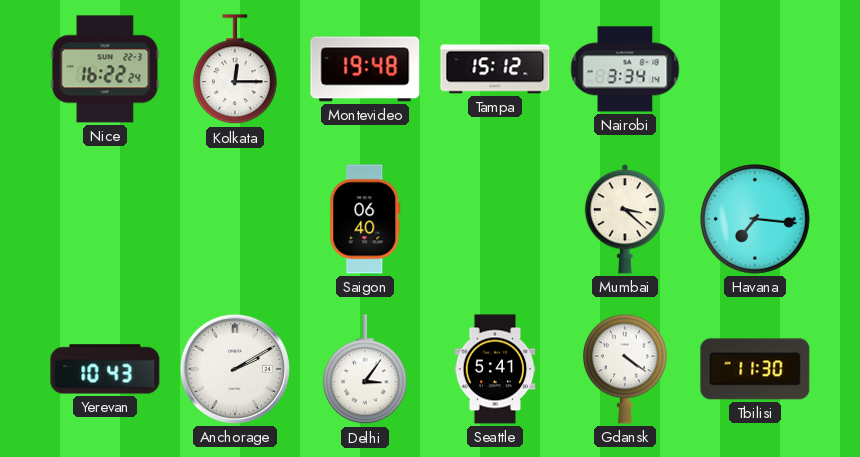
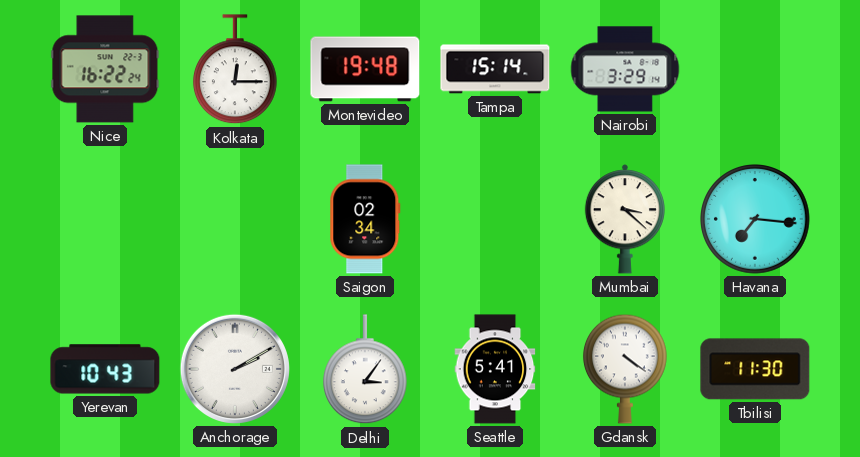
Tampa: 15:12 -> 15:14
Nairobi: 3:34 -> 3:29
Saigon: 06:40 -> 02:34
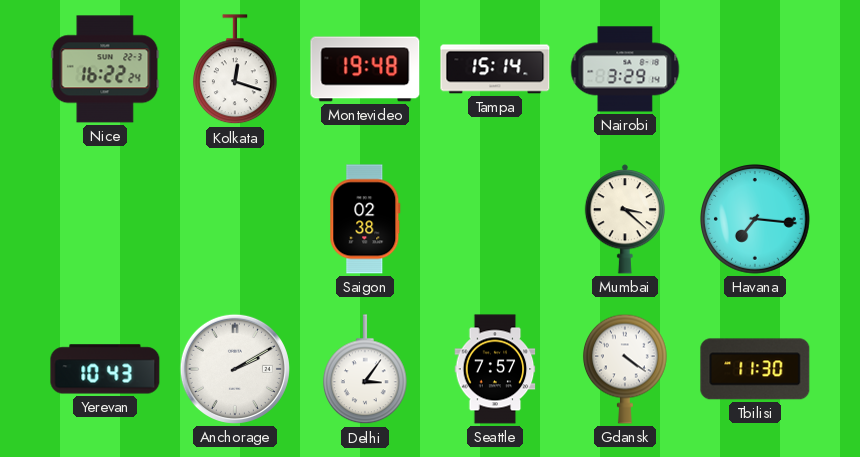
Kolkata: 12:15 -> 12:18
Saigon: 02:34 -> 02:38
Seattle: 5:41 -> 7:57
